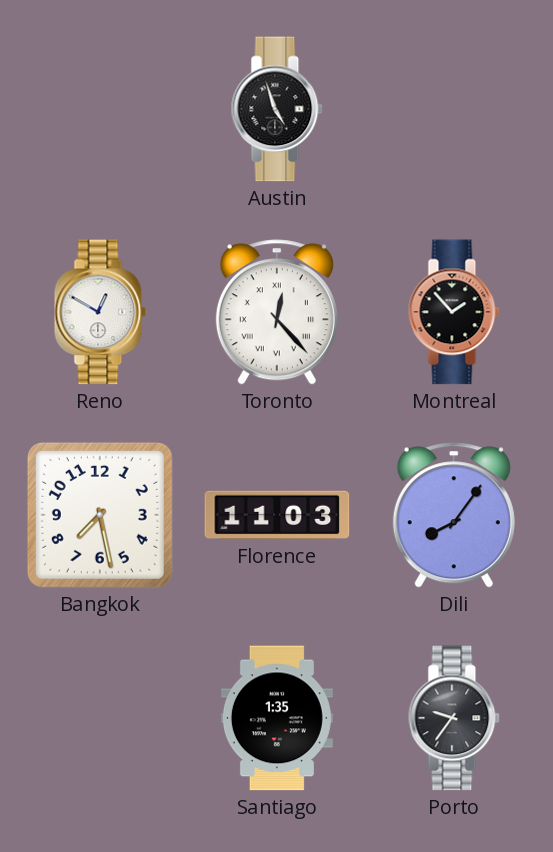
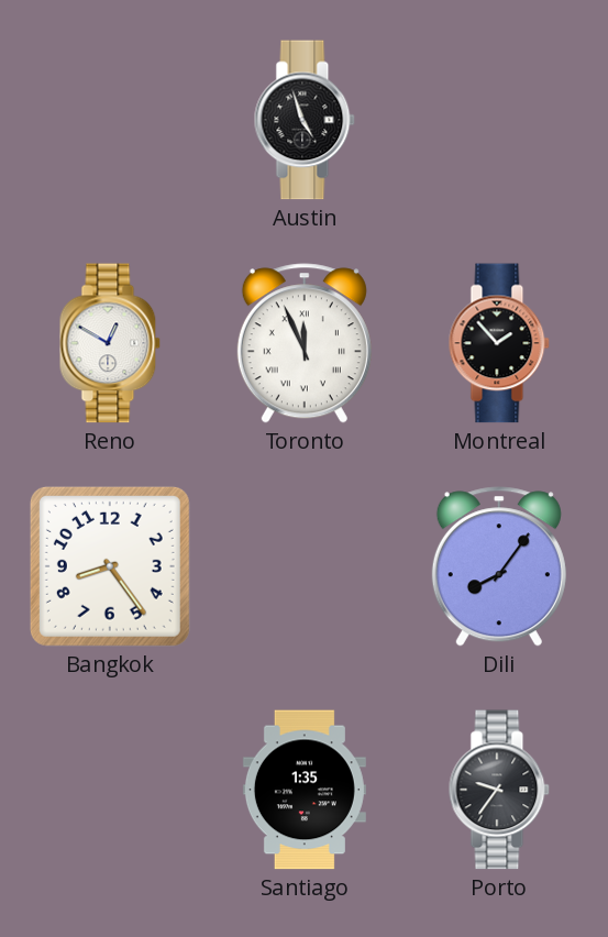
Toronto: 12:23 -> 11:56
Bangkok: 7:28 -> 8:24
Florence: 11:03 -> none
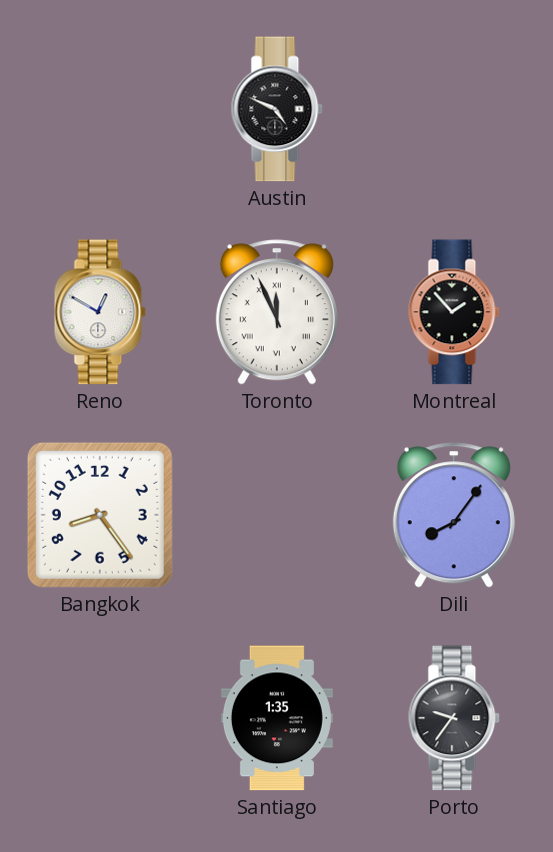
Austin: 4:57 -> 4:49
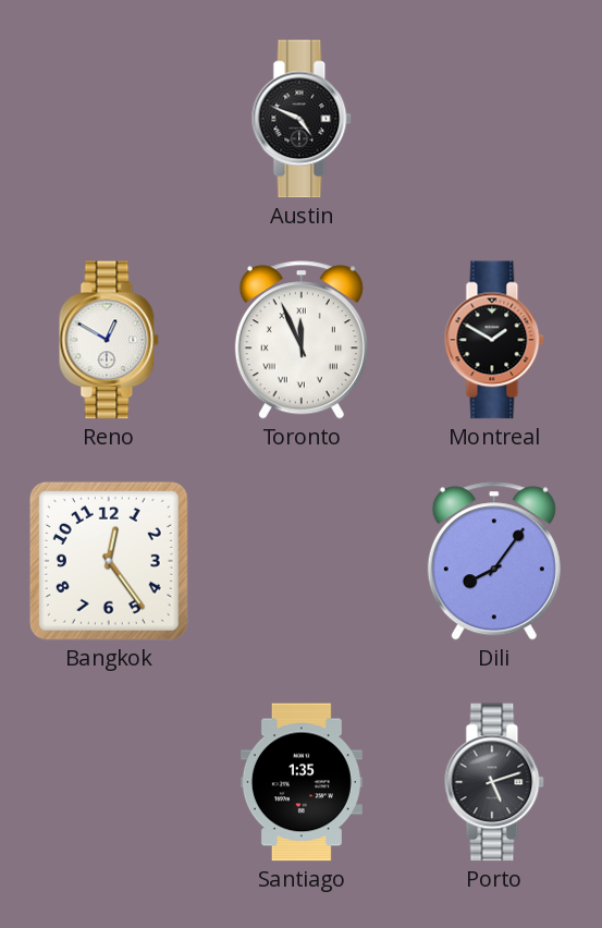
Montreal: 1:53 -> 1:50
Bangkok: 8:24 -> 12:24
Porto: 9:36 -> 5:12
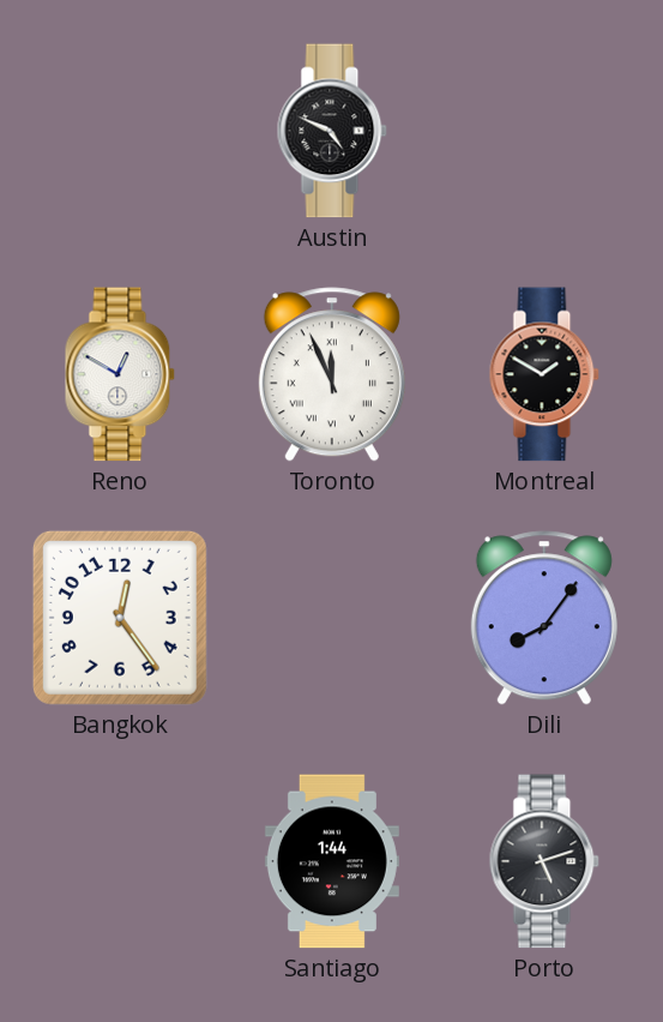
Santiago: 1:35 -> 1:44
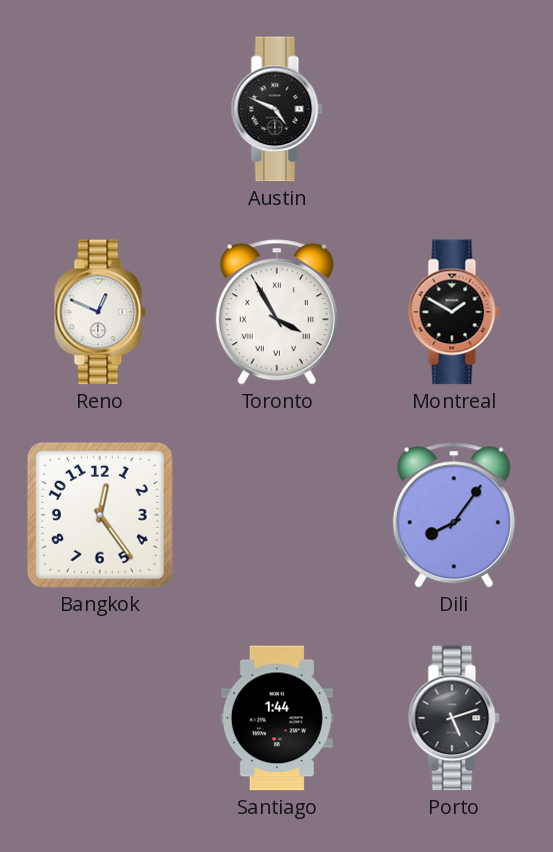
Reno: 12:50 -> 12:49
Toronto: 11:56 -> 3:55
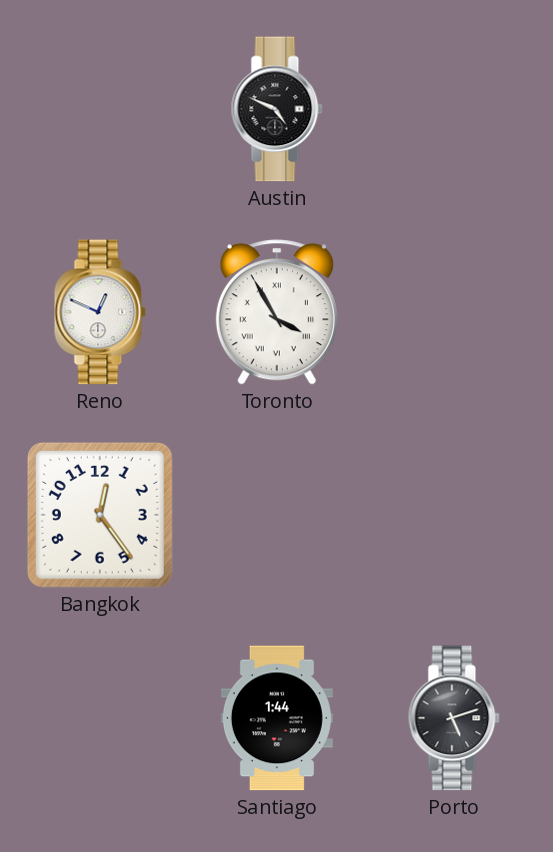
Montreal: 1:50 -> none
Dili: 8:06 -> none
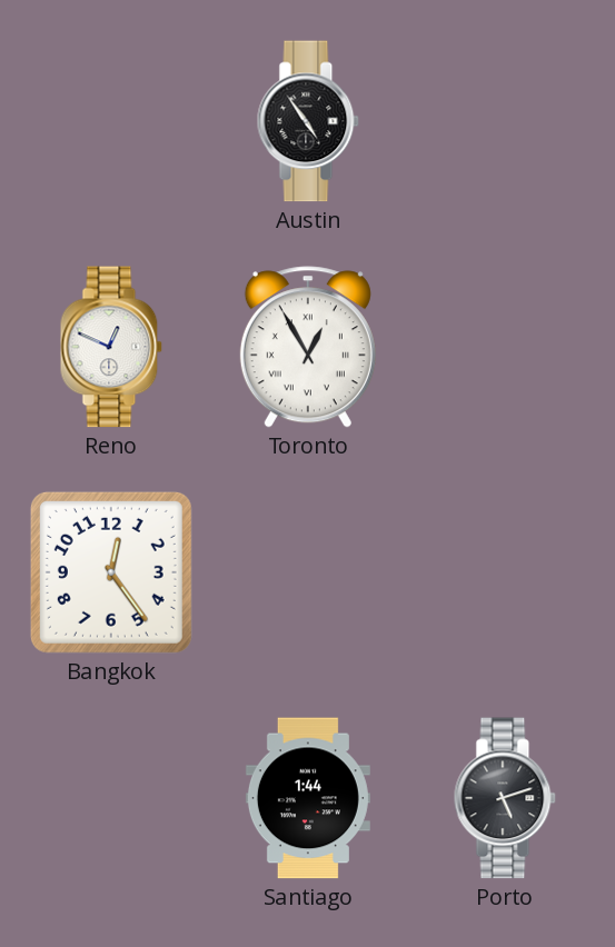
Austin: 4:49 -> 4:54
Toronto: 3:55 -> 12:55
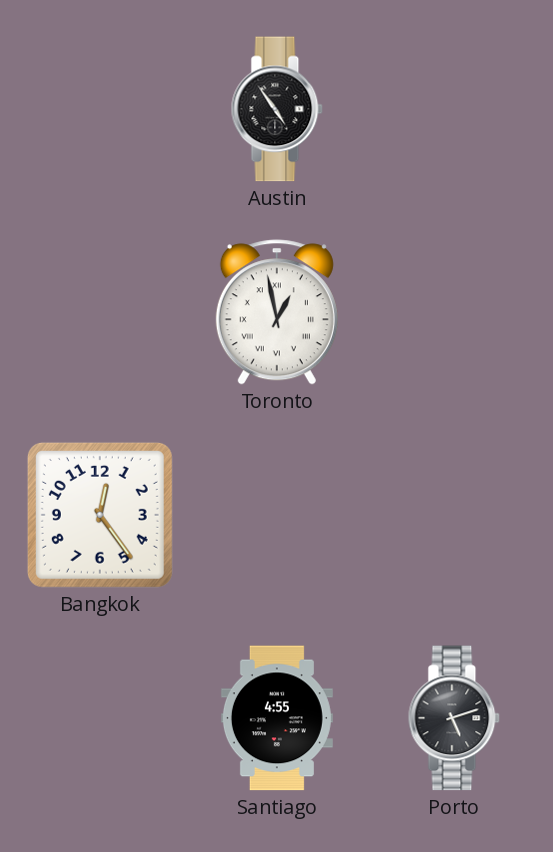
Reno: 12:49 -> none
Toronto: 12:55 -> 12:58
Santiago: 1:44 -> 4:55
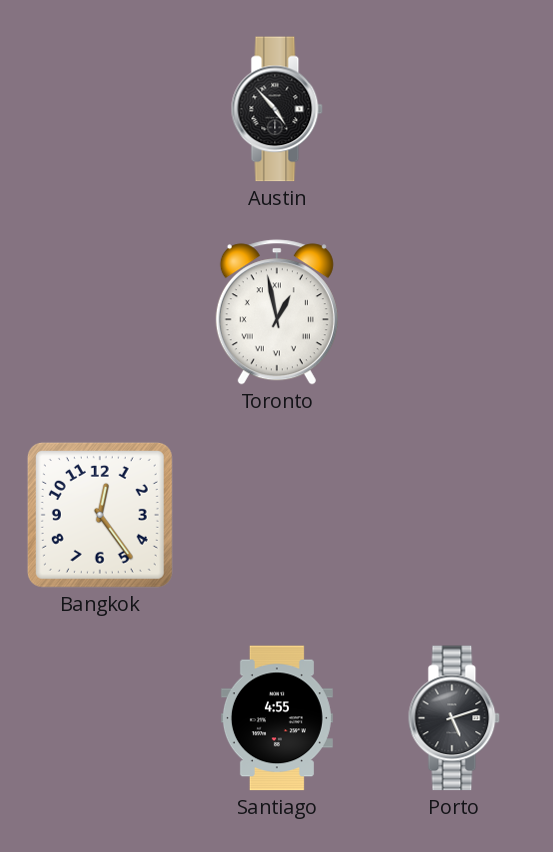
Austin: 4:54 -> 4:53
